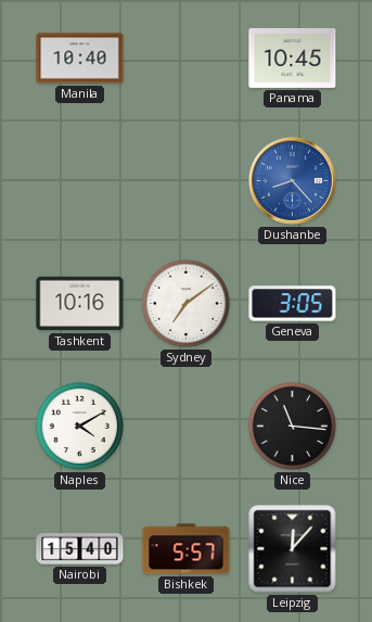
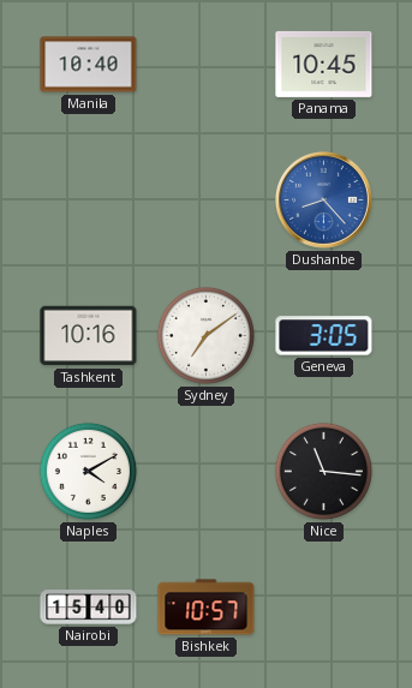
Bishkek: 5:57 -> 10:57
Leipzig: 12:07 -> none
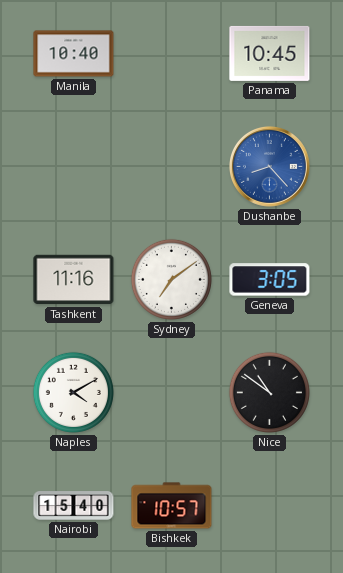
Tashkent: 10:16 -> 11:16
Nice: 11:16 -> 10:51
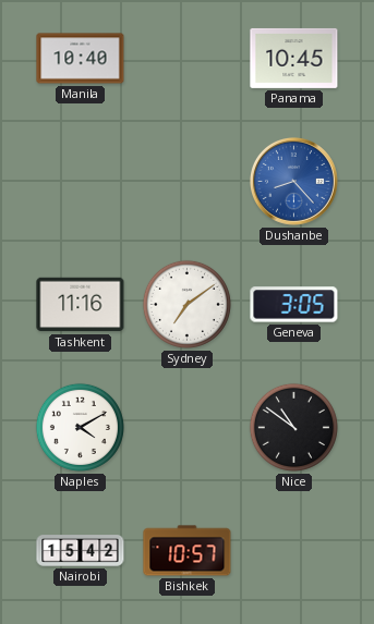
Nairobi: 15:40 -> 15:42
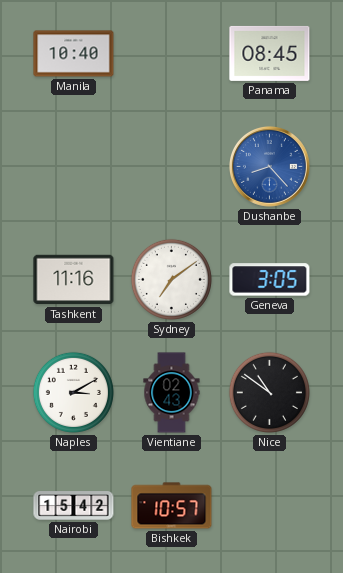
Panama: 10:45 -> 08:45
Naples: 4:10 -> 3:10
Vientiane: none -> 02:43
